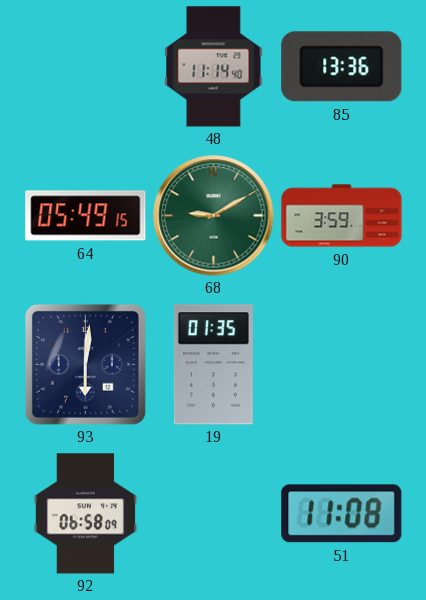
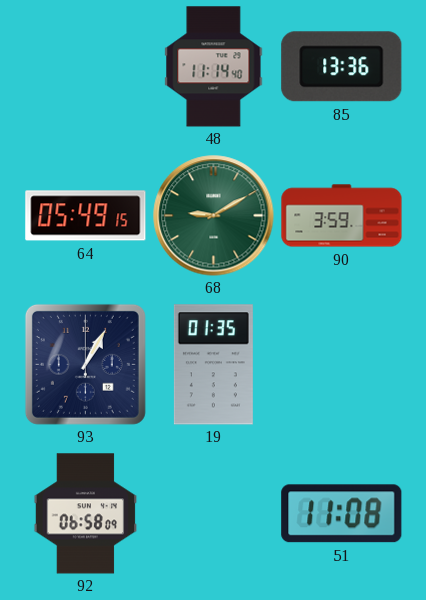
93: 6:01 -> 1:05
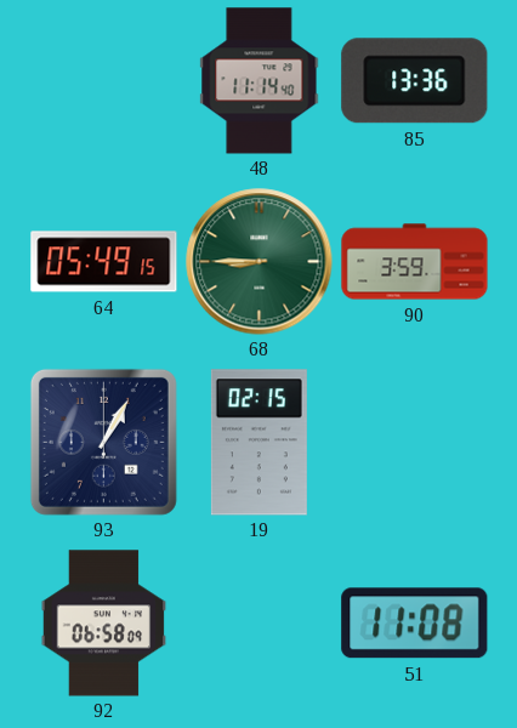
68: 9:10 -> 8:45
19: 01:35 -> 02:15
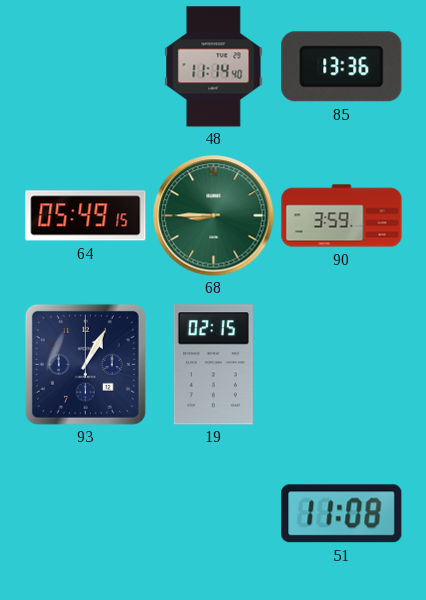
92: 06:58 -> none
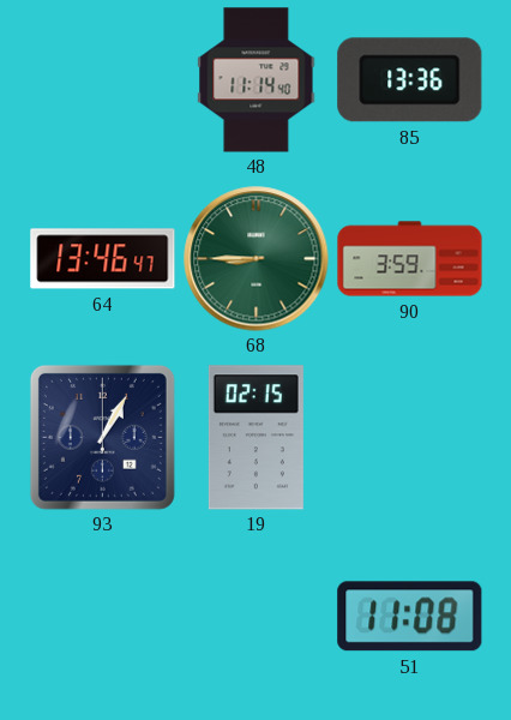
64: 05:49 -> 13:46
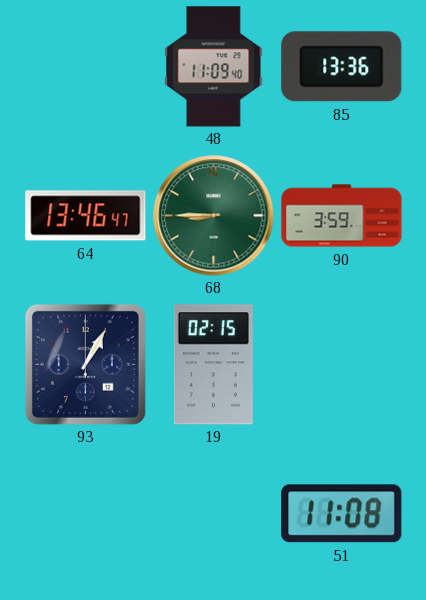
48: 11:14 -> 11:09
